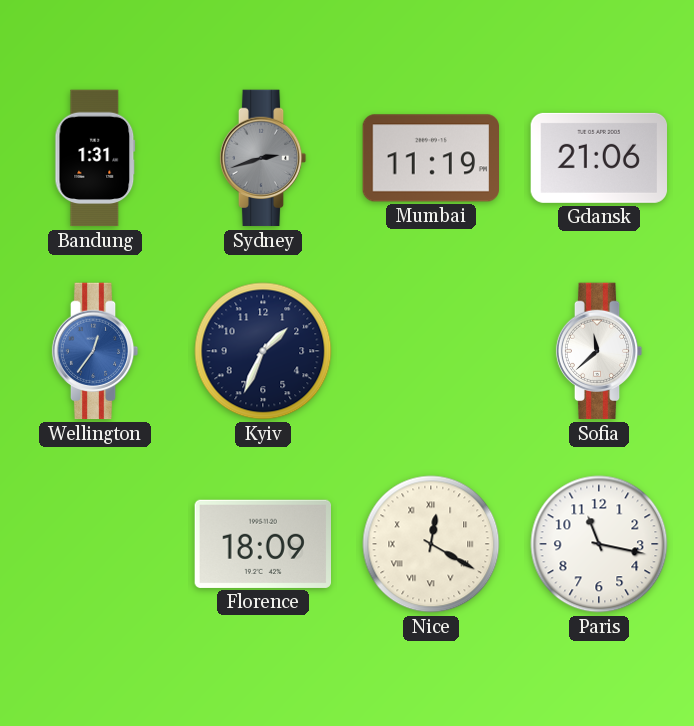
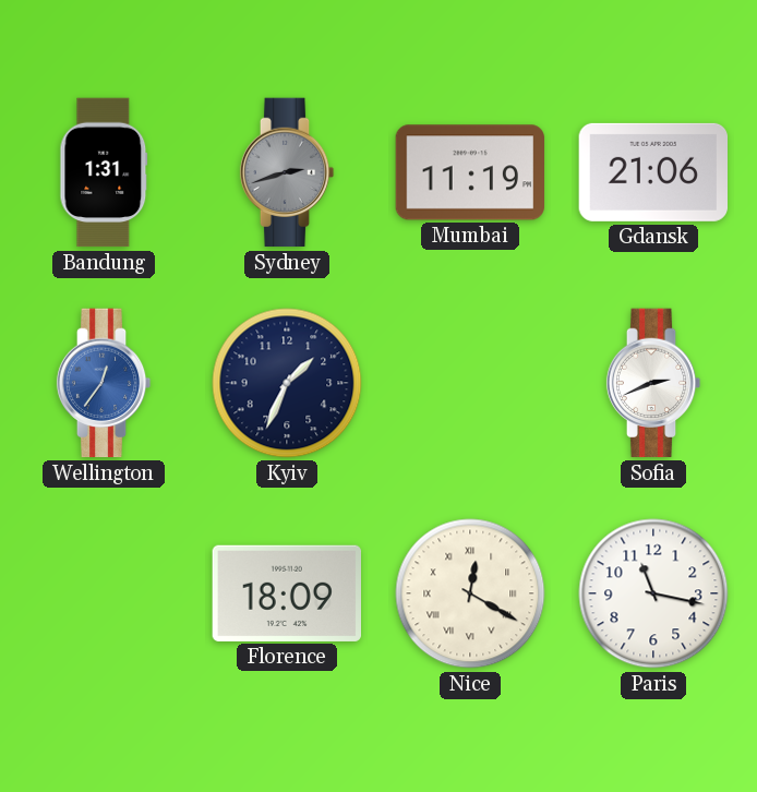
Sofia: 11:38 -> 2:41
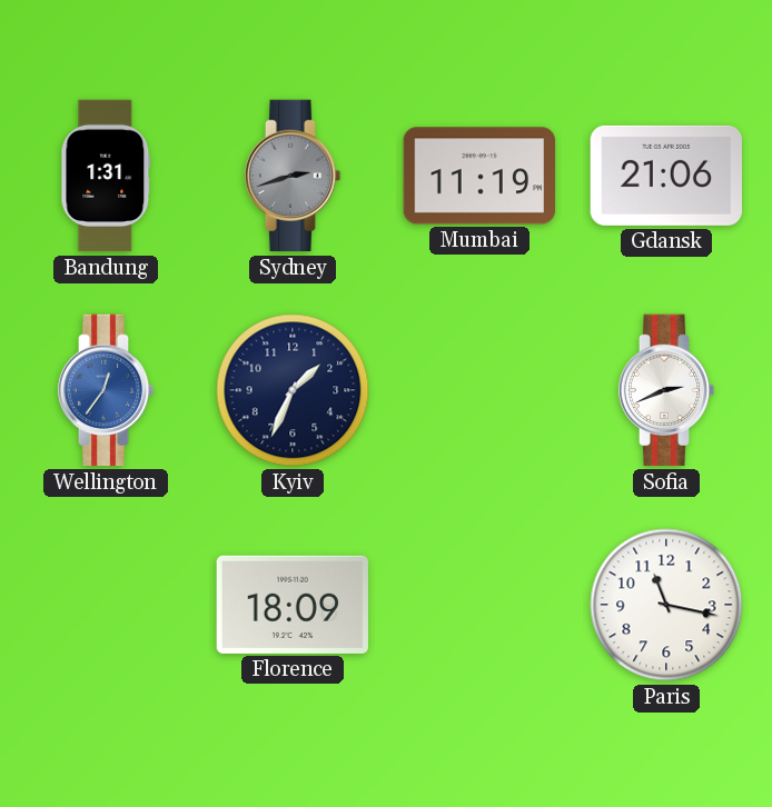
Nice: 12:20 -> none
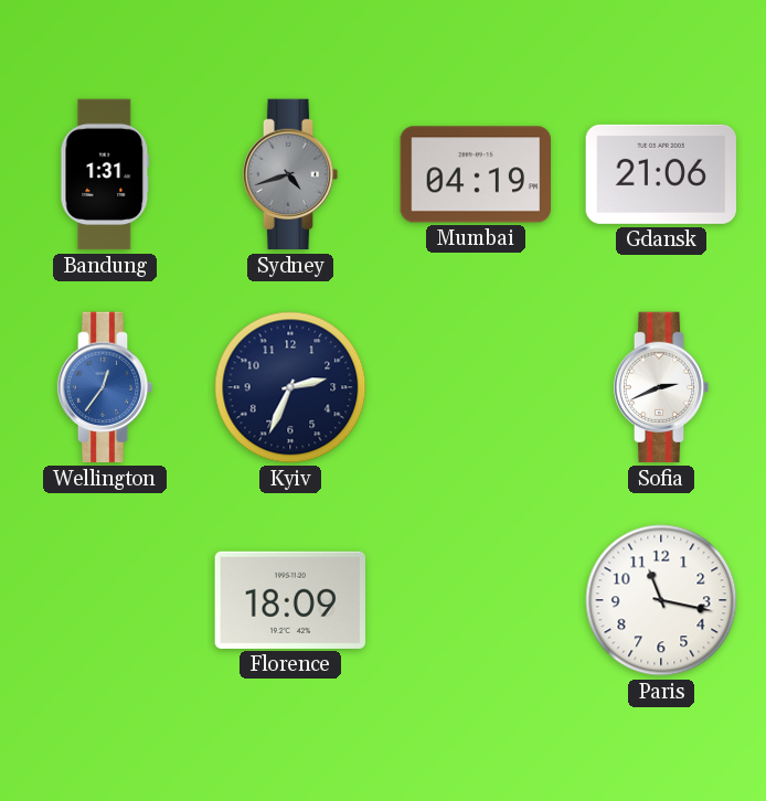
Sydney: 2:42 -> 4:42
Mumbai: 11:19 -> 04:19
Kyiv: 1:34 -> 2:34
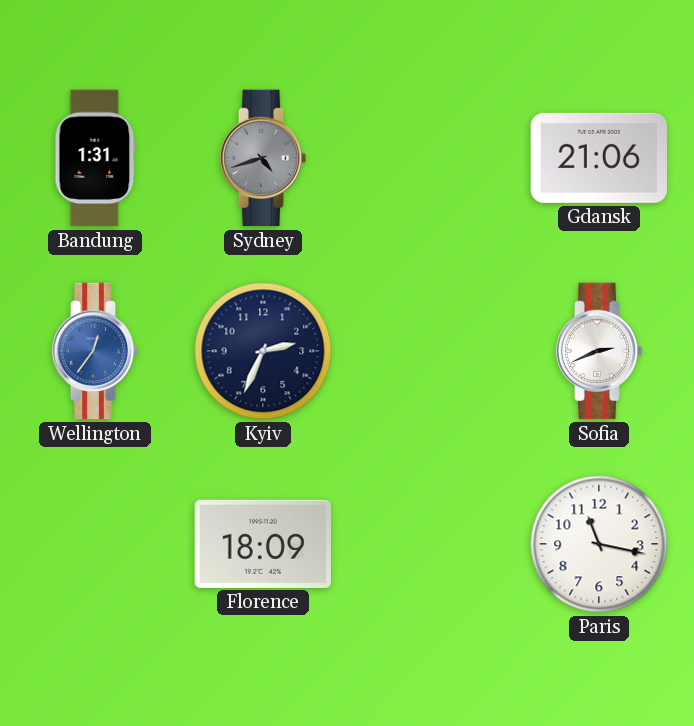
Mumbai: 04:19 -> none
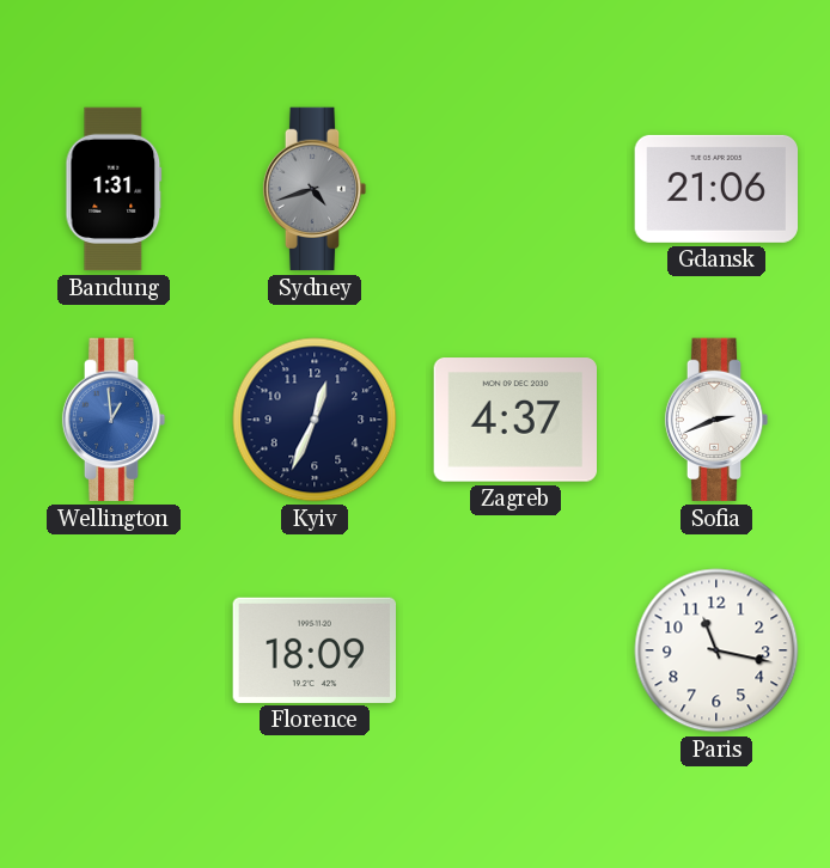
Wellington: 12:36 -> 12:59
Kyiv: 2:34 -> 12:34
Zagreb: none -> 4:37
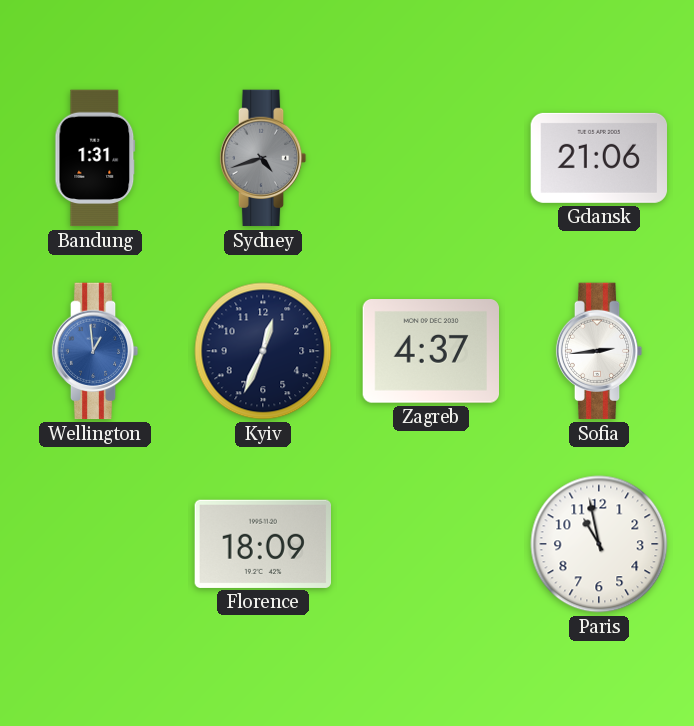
Sofia: 2:41 -> 2:44
Paris: 11:17 -> 10:58
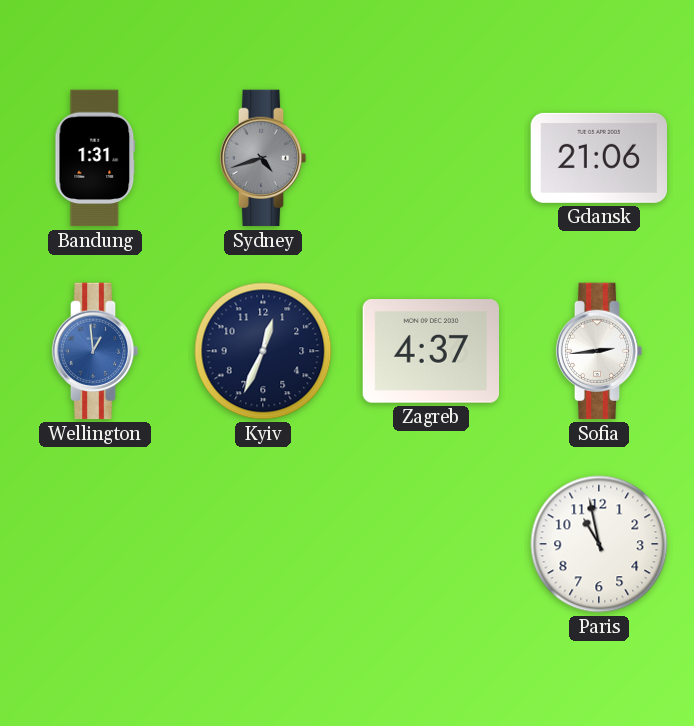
Florence: 18:09 -> none
